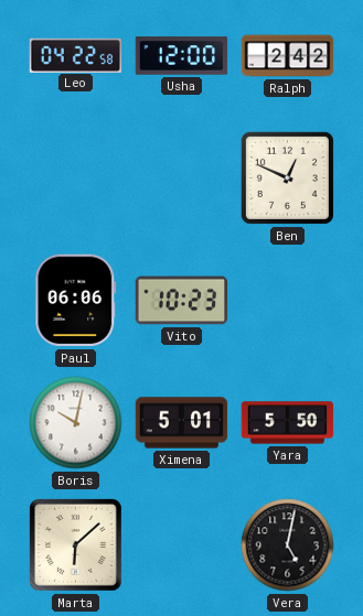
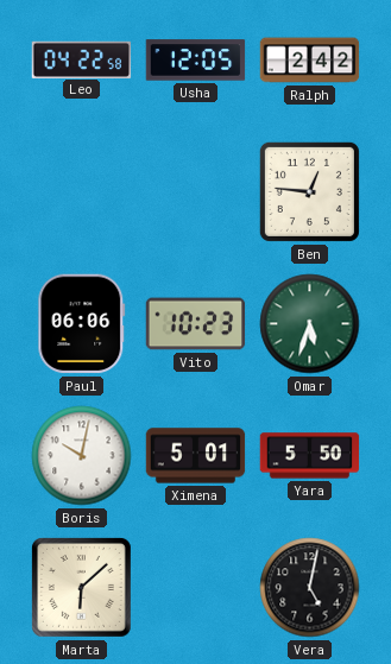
Usha: 12:00 -> 12:05
Ben: 12:49 -> 12:46
Omar: none -> 5:33
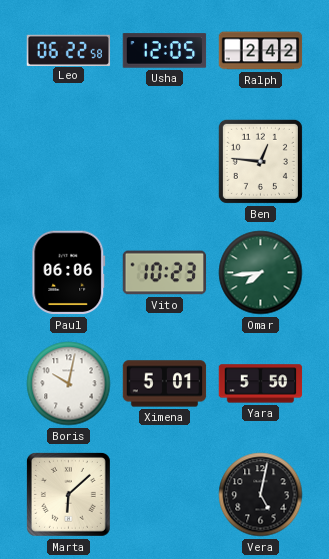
Leo: 04:22 -> 06:22
Omar: 5:33 -> 7:44
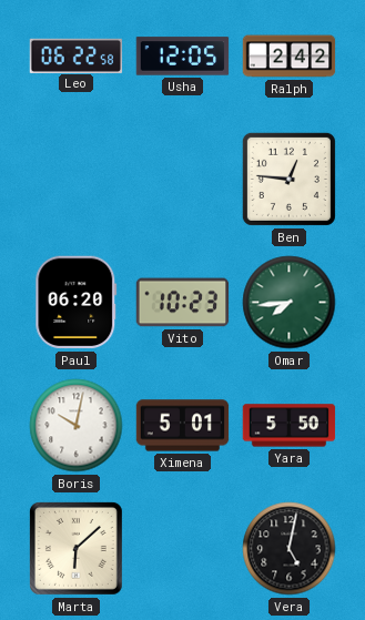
Paul: 06:06 -> 06:20
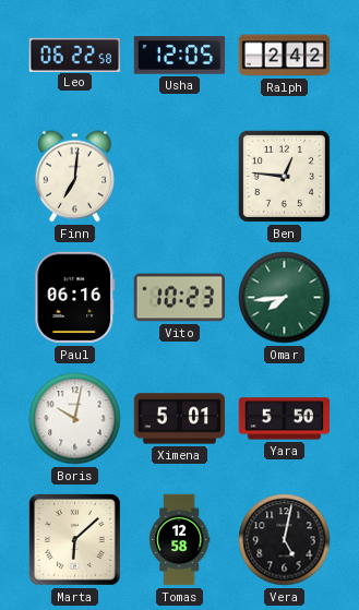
Finn: none -> 7:01
Paul: 06:20 -> 06:16
Tomas: none -> 12:58
